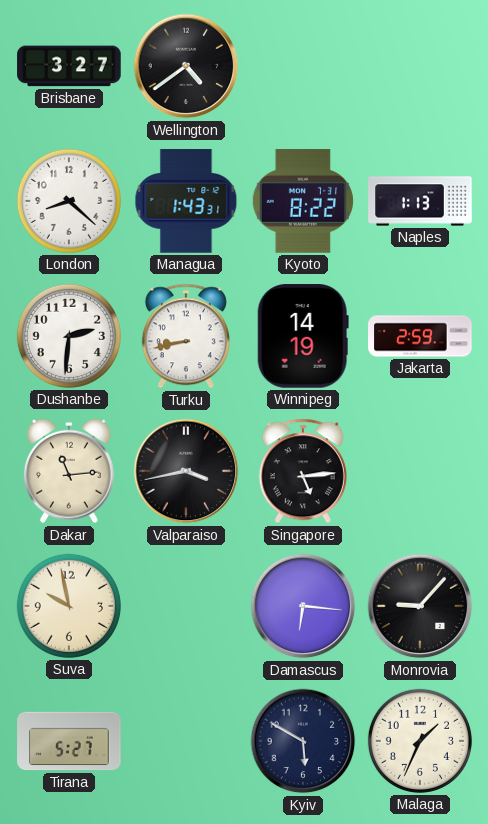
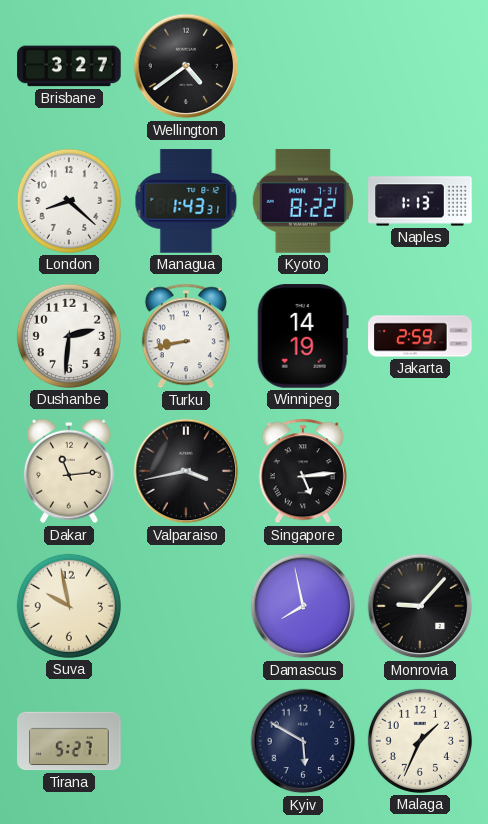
Damascus: 6:16 -> 7:58
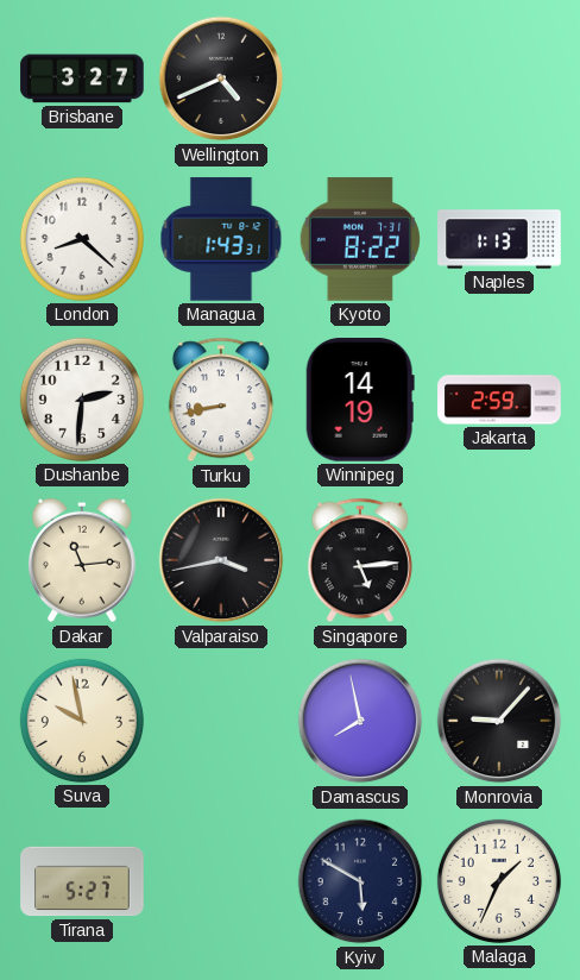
Wellington: 4:39 -> 4:41
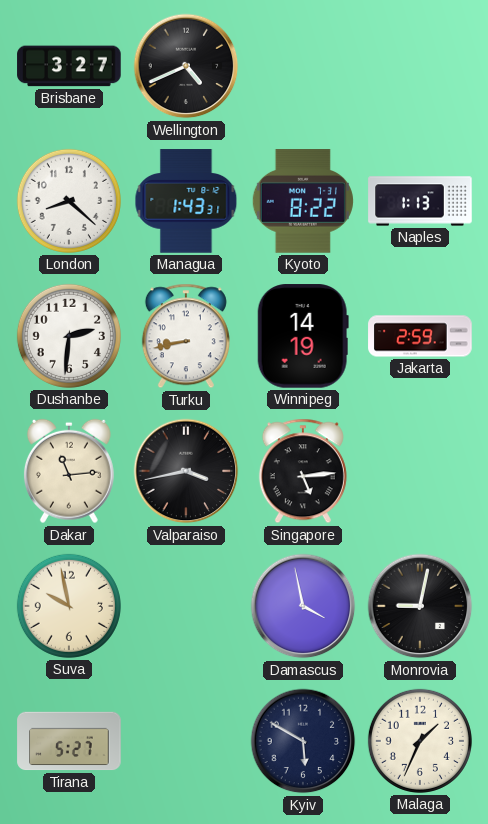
Damascus: 7:58 -> 3:58
Monrovia: 9:07 -> 9:02
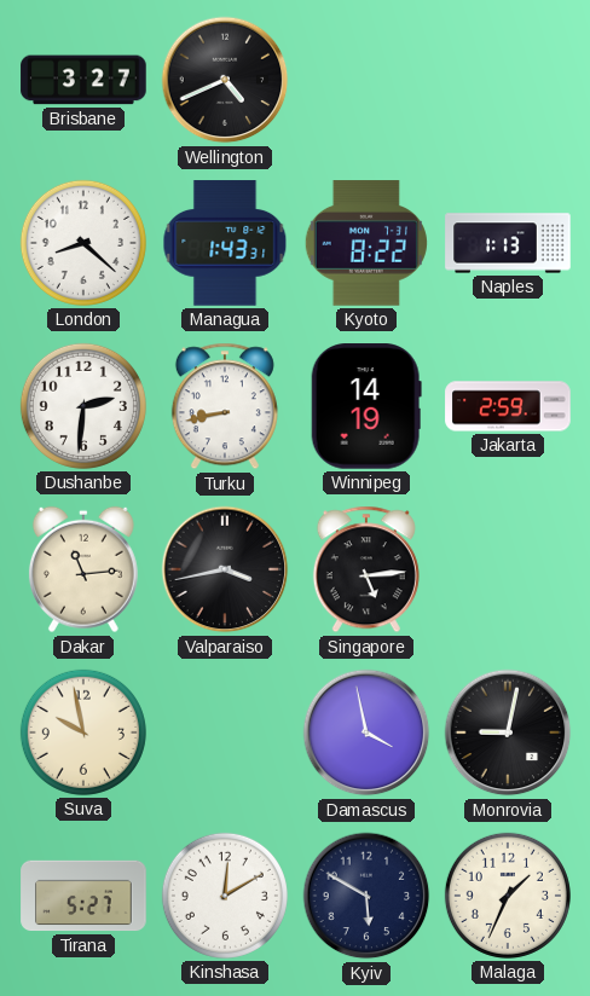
Kinshasa: none -> 12:10
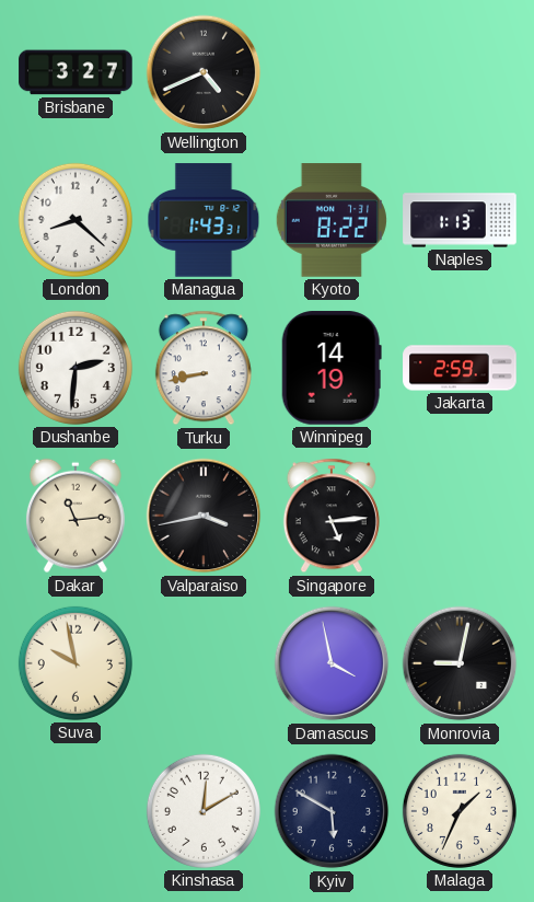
Tirana: 5:27 -> none
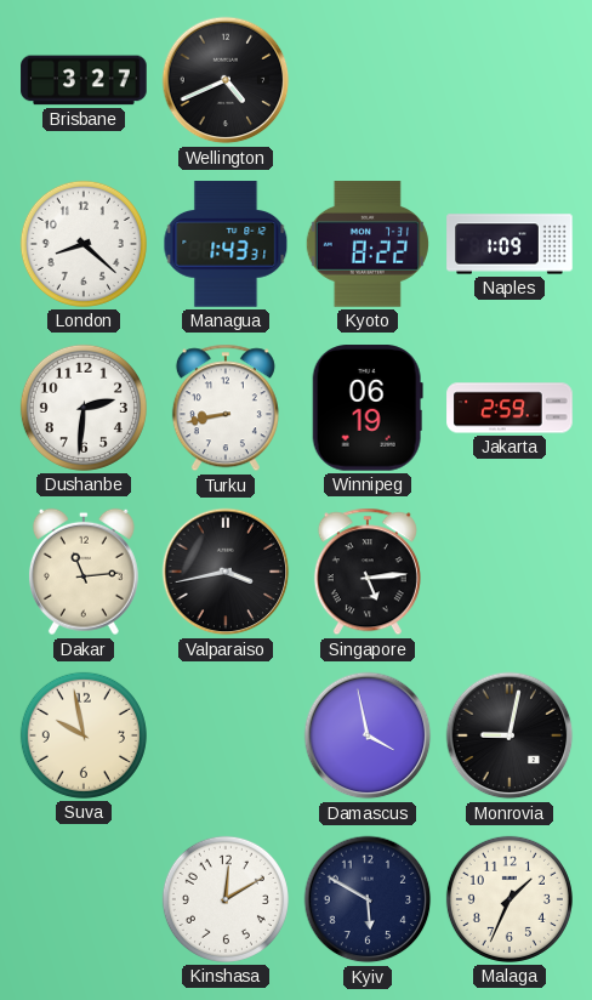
Naples: 1:13 -> 1:09
Winnipeg: 14:19 -> 06:19
